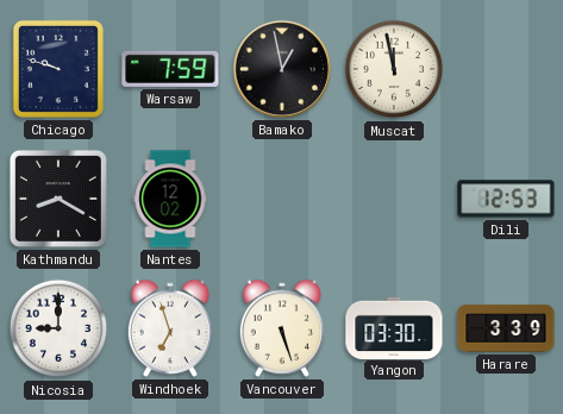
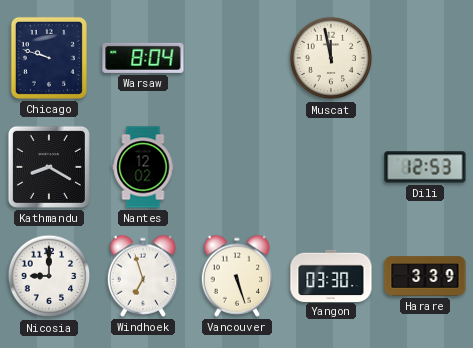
Warsaw: 7:59 -> 8:04
Bamako: 12:58 -> none
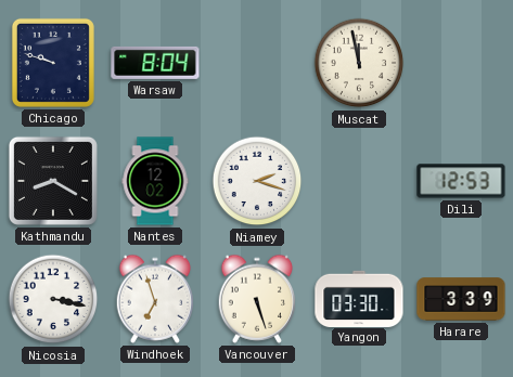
Niamey: none -> 2:18
Nicosia: 9:00 -> 3:17
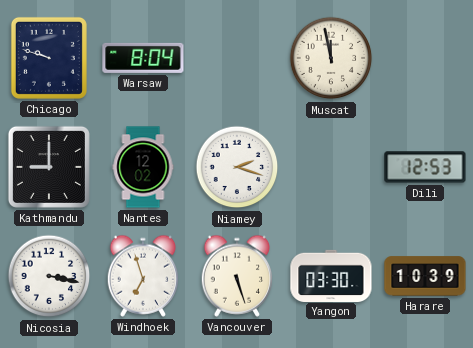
Kathmandu: 8:20 -> 9:00
Harare: 3:39 -> 10:39
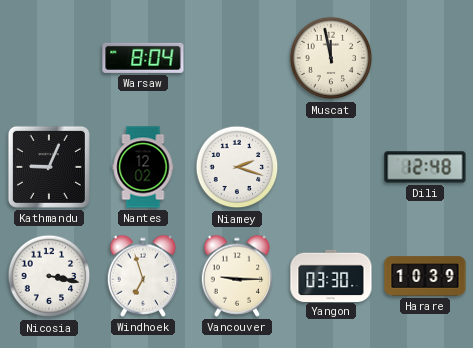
Chicago: 9:48 -> none
Kathmandu: 9:00 -> 9:04
Dili: 12:53 -> 12:48
Vancouver: 5:27 -> 9:15
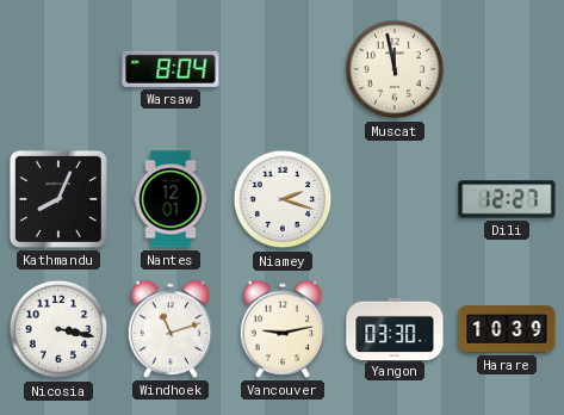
Kathmandu: 9:04 -> 8:04
Nantes: 12:02 -> 12:01
Dili: 12:48 -> 12:27
Windhoek: 6:57 -> 11:12
Vancouver: 9:15 -> 9:13
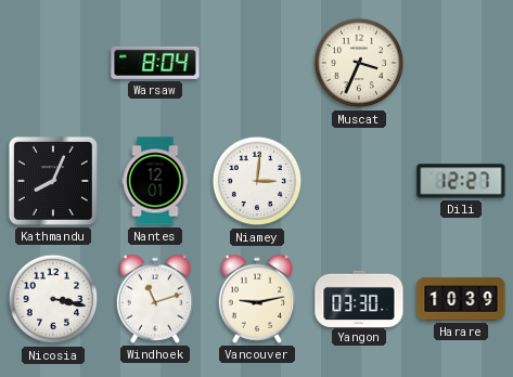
Muscat: 11:58 -> 3:34
Niamey: 2:18 -> 3:01
